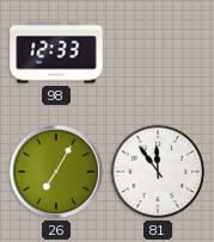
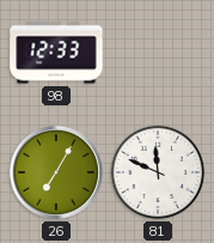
81: 11:54 -> 11:49
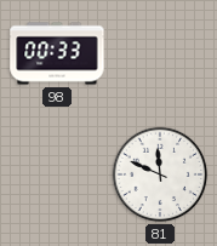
98: 12:33 -> 00:33
26: 7:05 -> none
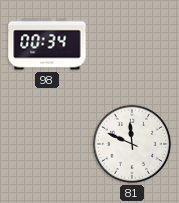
98: 00:33 -> 00:34
